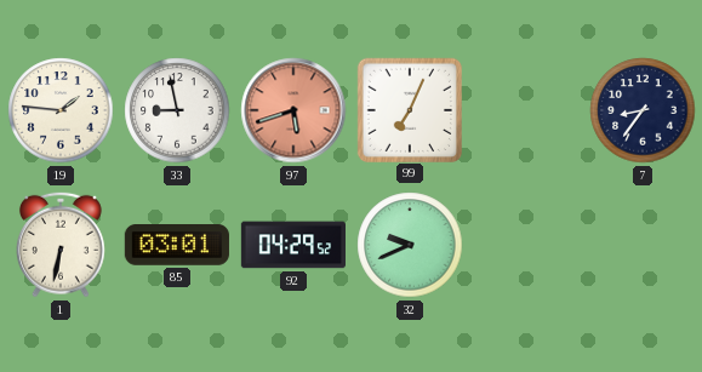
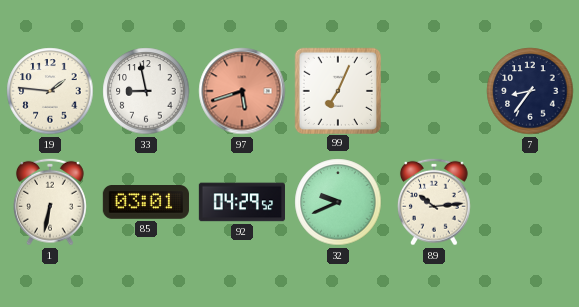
89: none -> 10:14
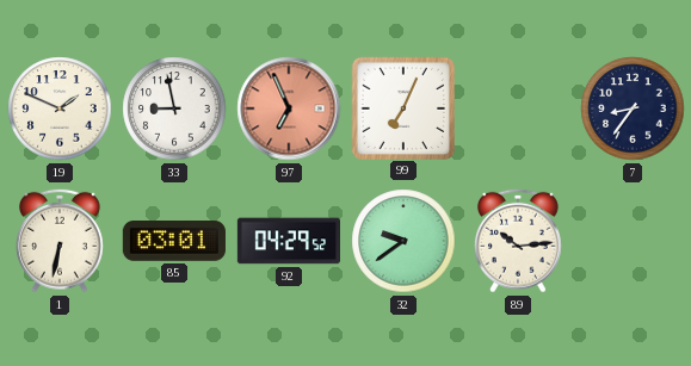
19: 1:46 -> 1:49
97: 5:42 -> 6:56
32: 9:41 -> 9:39
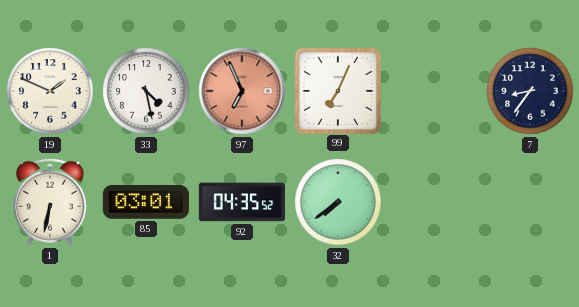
33: 8:58 -> 4:28
92: 04:29 -> 04:35
32: 9:39 -> 7:39
89: 10:14 -> none
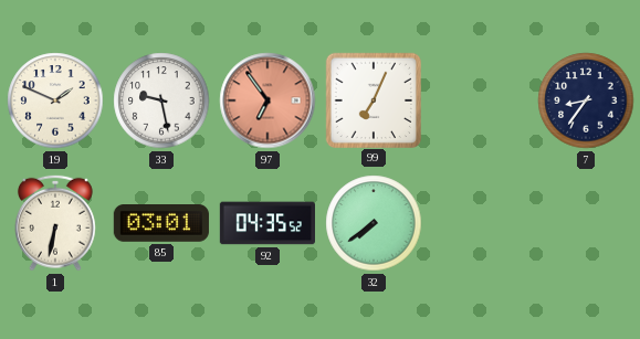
33: 4:28 -> 9:28
97: 6:56 -> 6:54
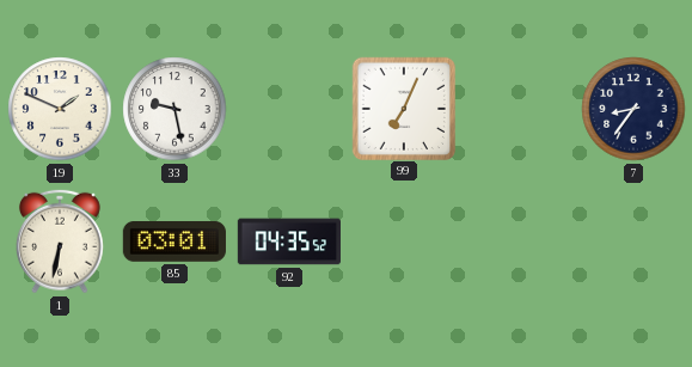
97: 6:54 -> none
32: 7:39 -> none
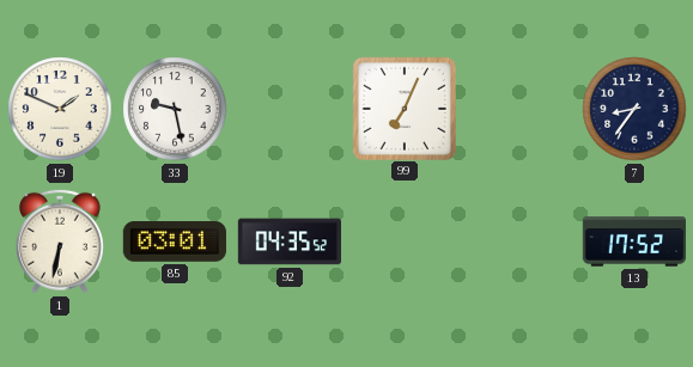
13: none -> 17:52
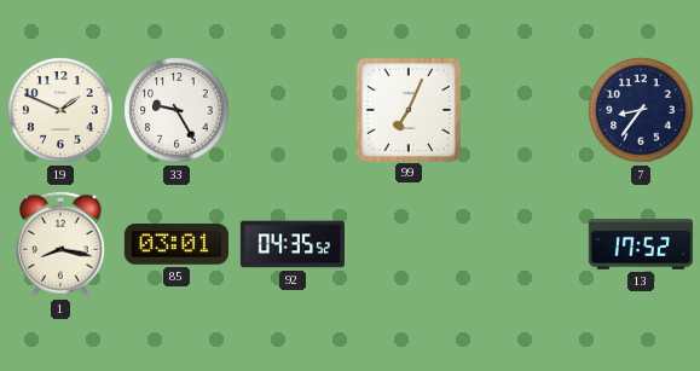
33: 9:28 -> 9:25
1: 6:32 -> 8:17
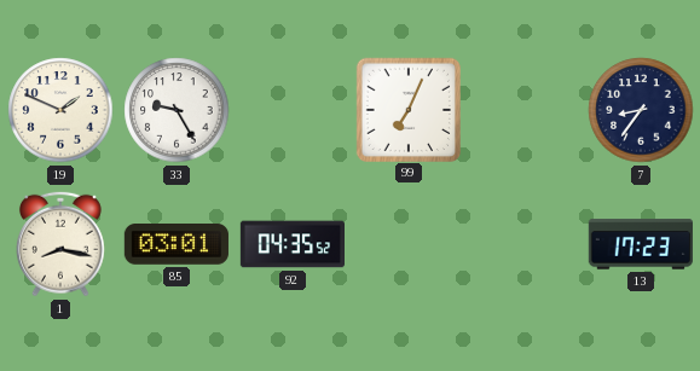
13: 17:52 -> 17:23
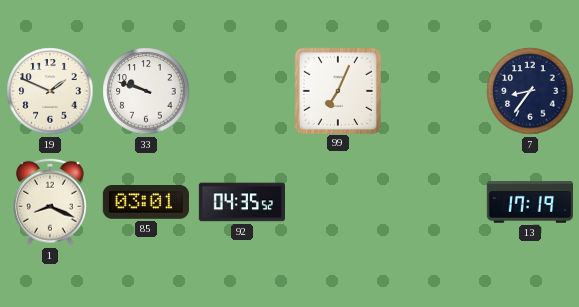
33: 9:25 -> 9:48
1: 8:17 -> 8:19
13: 17:23 -> 17:19
